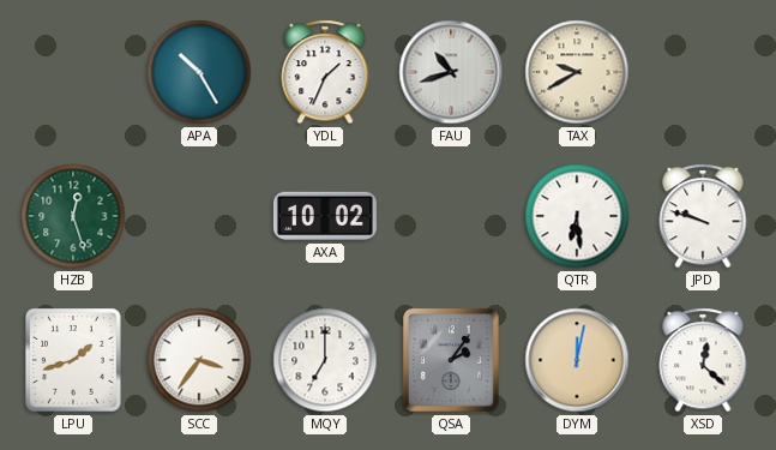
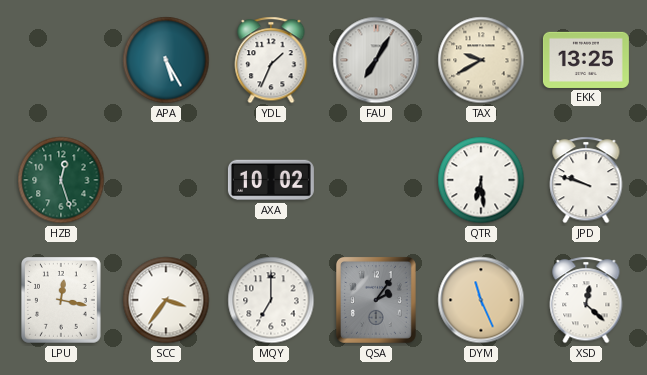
APA: 10:25 -> 5:25
FAU: 10:42 -> 7:05
EKK: none -> 13:25
LPU: 1:42 -> 12:17
DYM: 12:02 -> 11:26
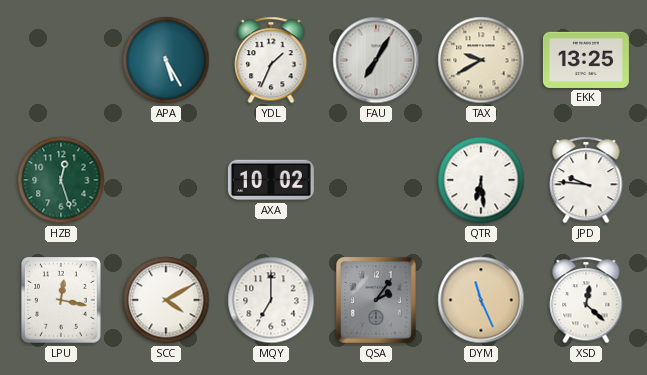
JPD: 9:48 -> 9:46
SCC: 3:36 -> 4:10
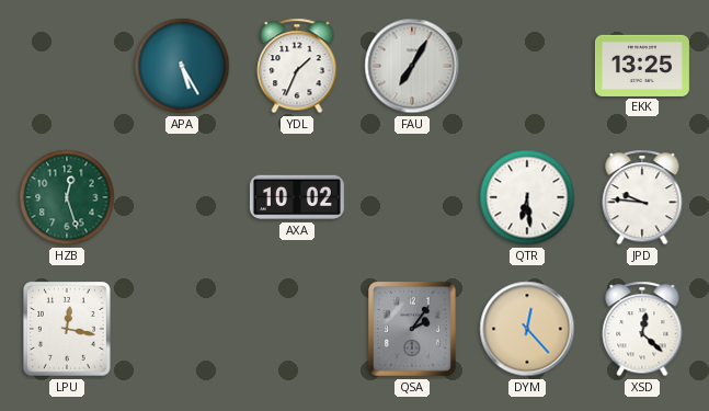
TAX: 9:40 -> none
SCC: 4:10 -> none
MQY: 7:00 -> none
DYM: 11:26 -> 12:23
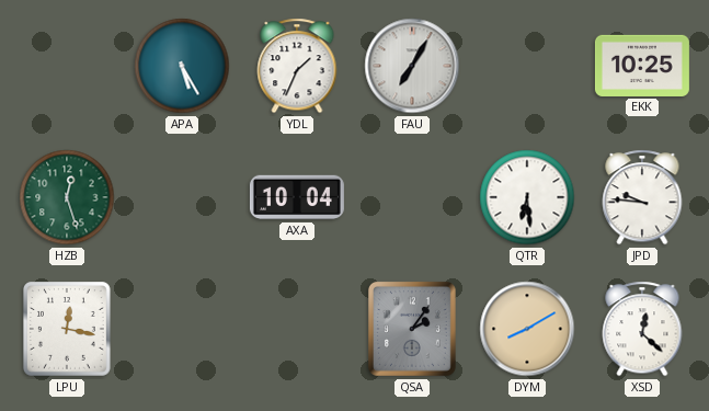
EKK: 13:25 -> 10:25
AXA: 10:02 -> 10:04
DYM: 12:23 -> 8:10
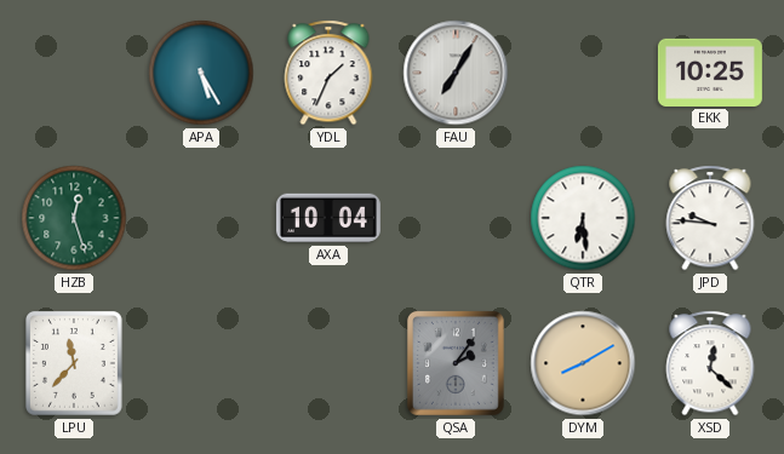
LPU: 12:17 -> 11:37
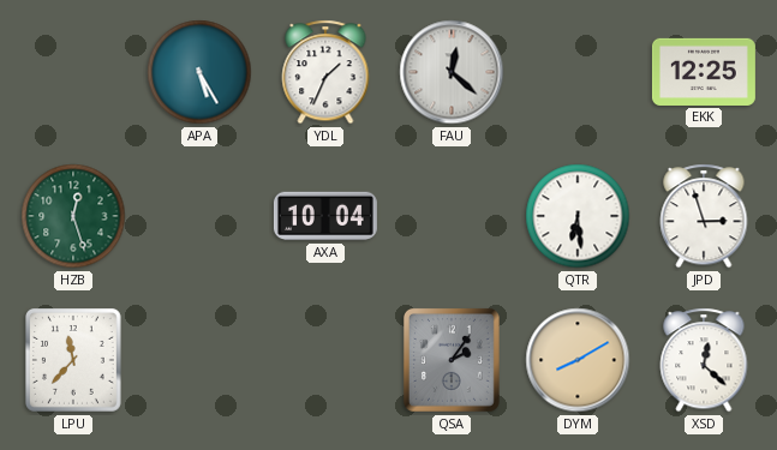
FAU: 7:05 -> 12:22
EKK: 10:25 -> 12:25
JPD: 9:46 -> 2:57
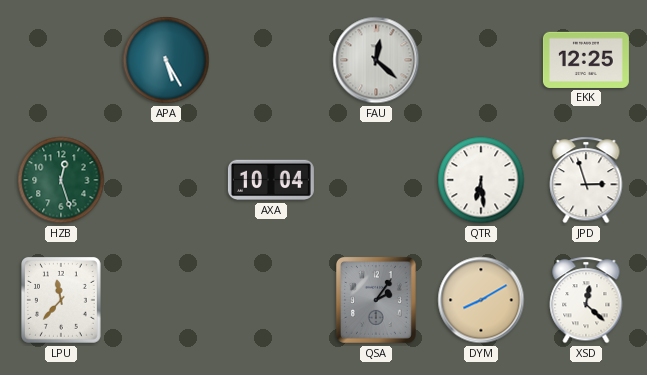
YDL: 1:34 -> none
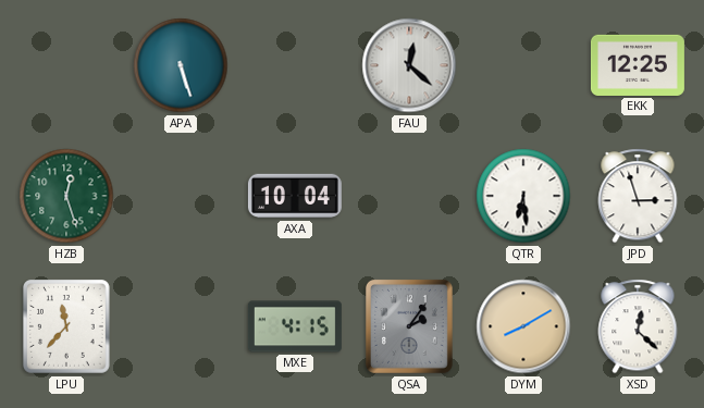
APA: 5:25 -> 5:27
MXE: none -> 4:15
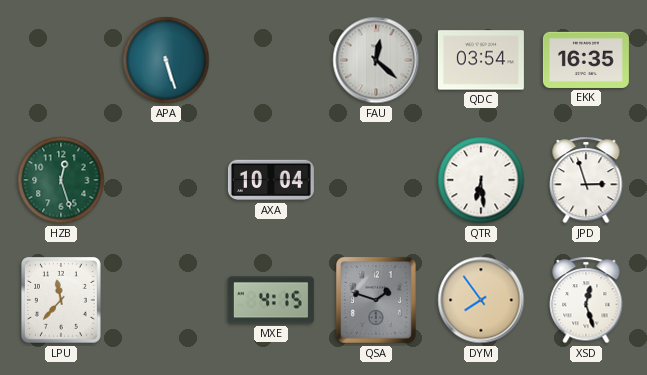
QDC: none -> 03:54
EKK: 12:25 -> 16:35
QSA: 2:06 -> 1:48
DYM: 8:10 -> 7:54
XSD: 12:22 -> 12:27
